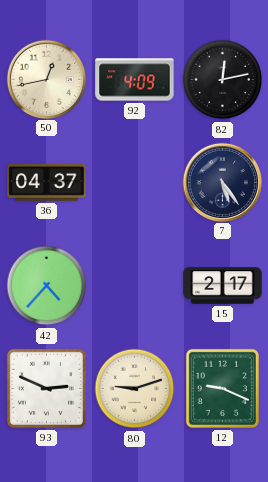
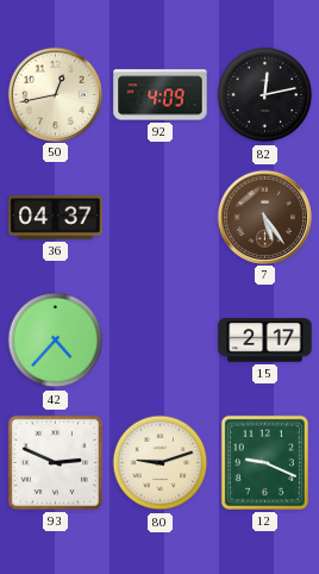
7 dial: navy -> brown
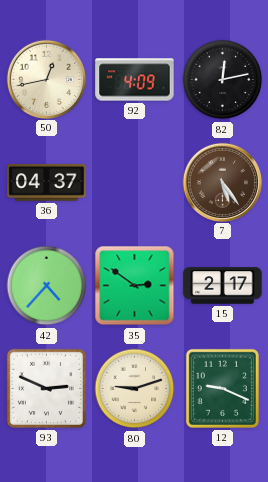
35: none -> 2:51
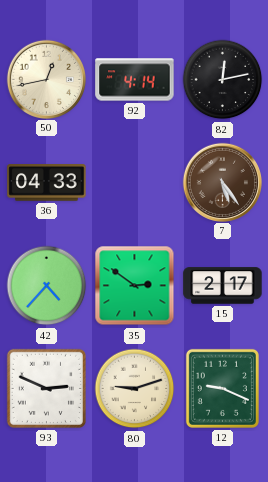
92: 4:09 -> 4:14
36: 04:37 -> 04:33
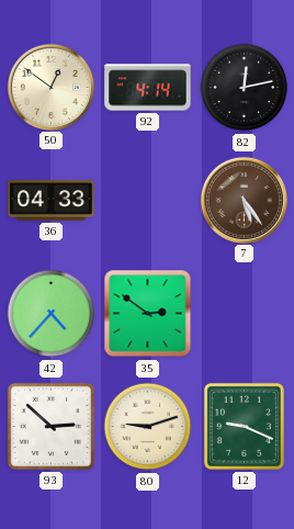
50: 12:43 -> 12:51
15: 2:17 -> none
93: 2:49 -> 2:52
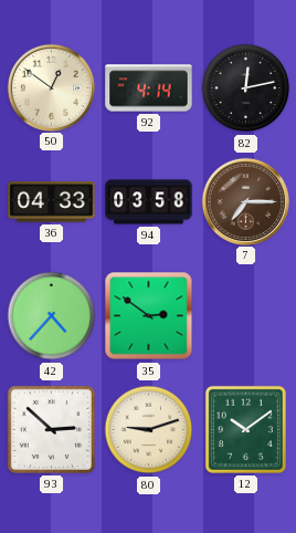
94: none -> 03:58
7: 5:24 -> 7:15
12: 9:19 -> 10:09
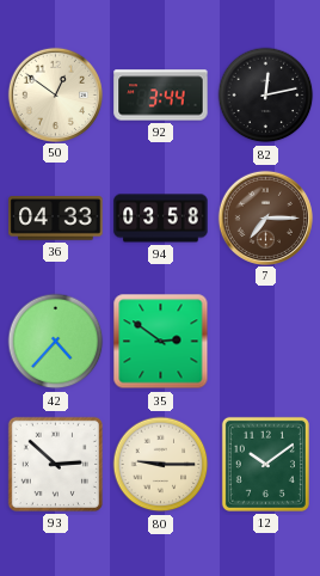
92: 4:14 -> 3:44
80: 9:12 -> 9:15
